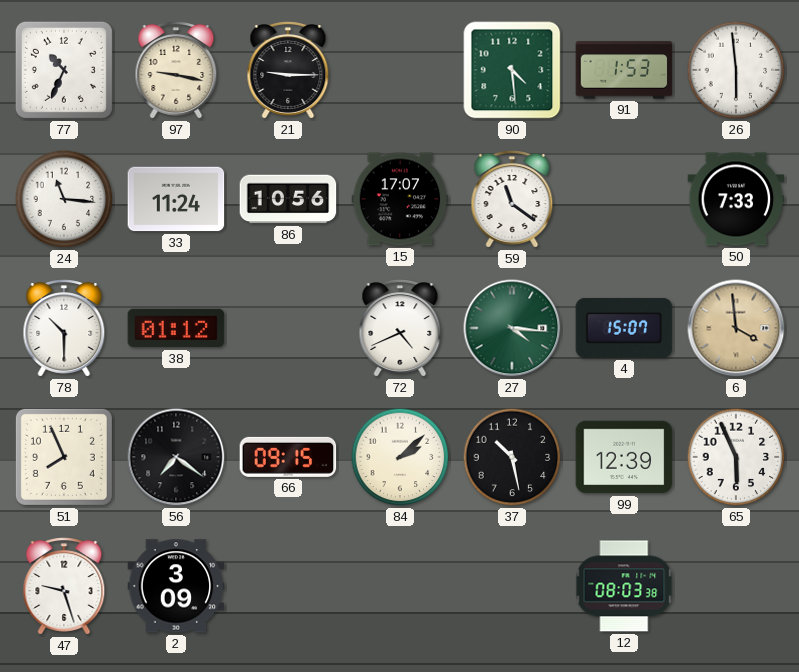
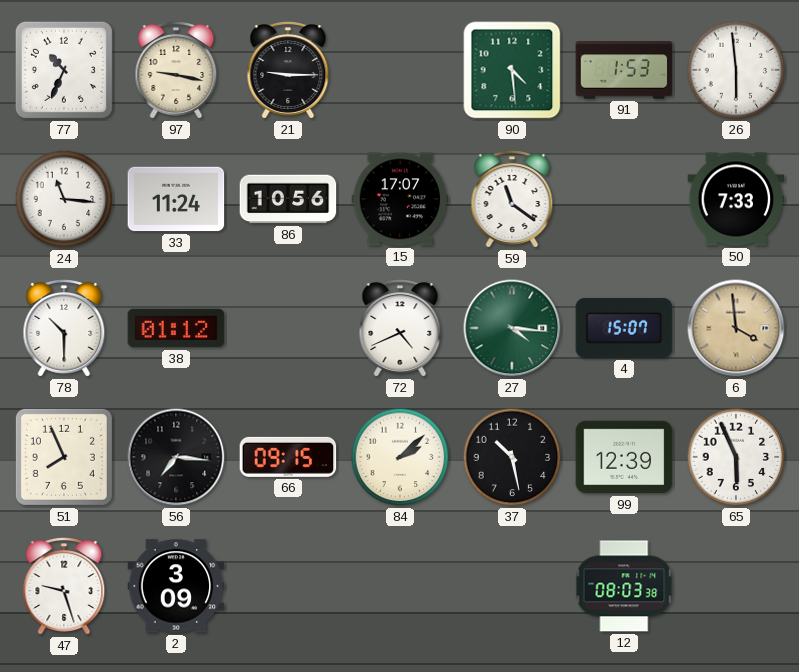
56: 7:21 -> 7:16
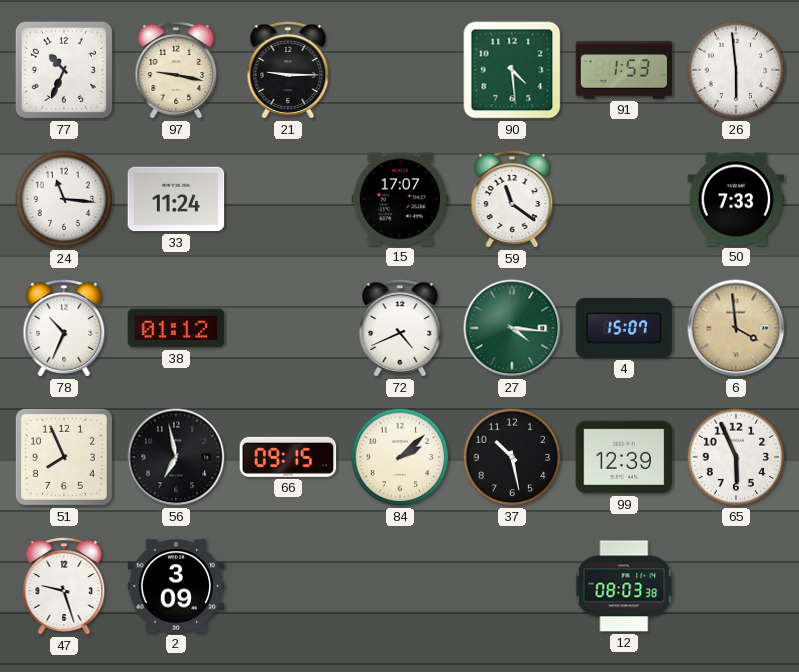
86: 10:56 -> none
78: 10:30 -> 10:34
56: 7:16 -> 6:58
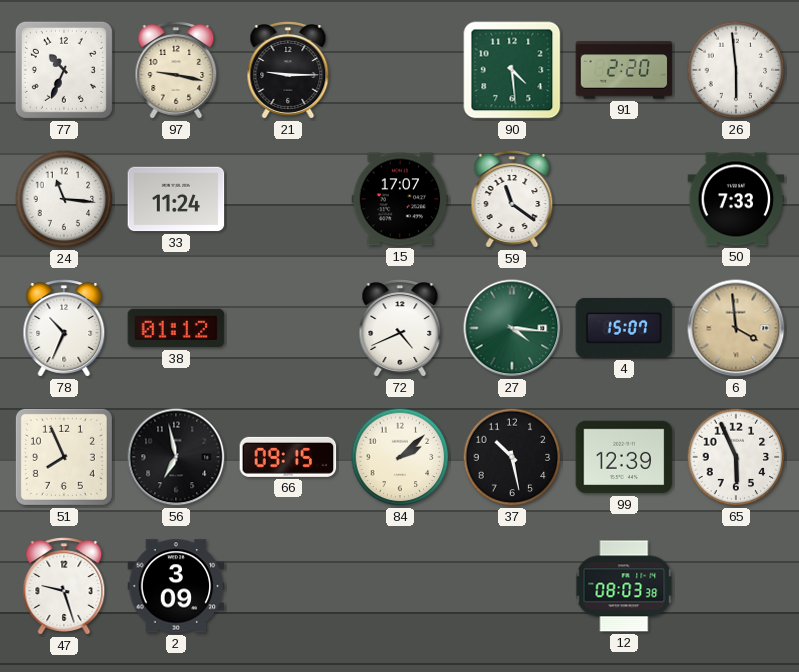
91: 1:53 -> 2:20
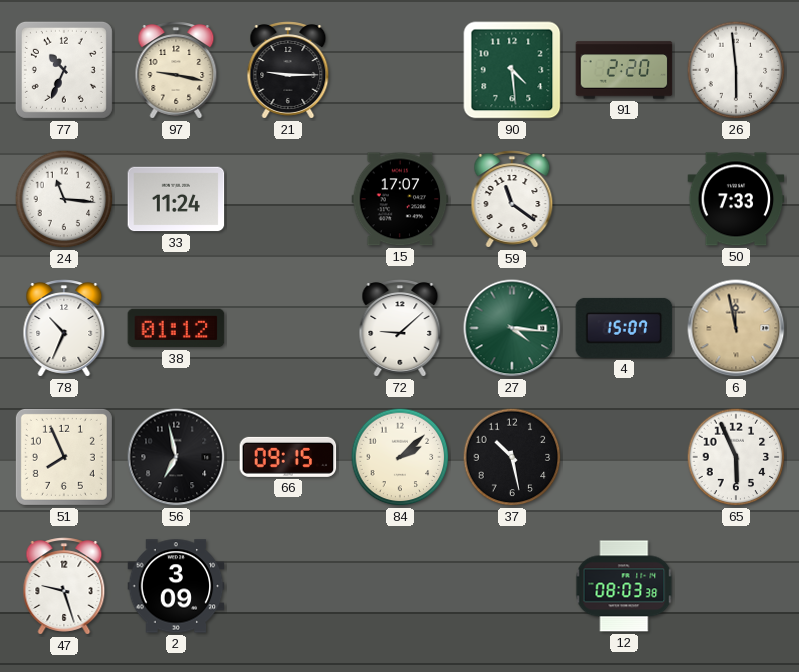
72: 4:41 -> 9:08
6: 3:59 -> 11:58
99: 12:39 -> none
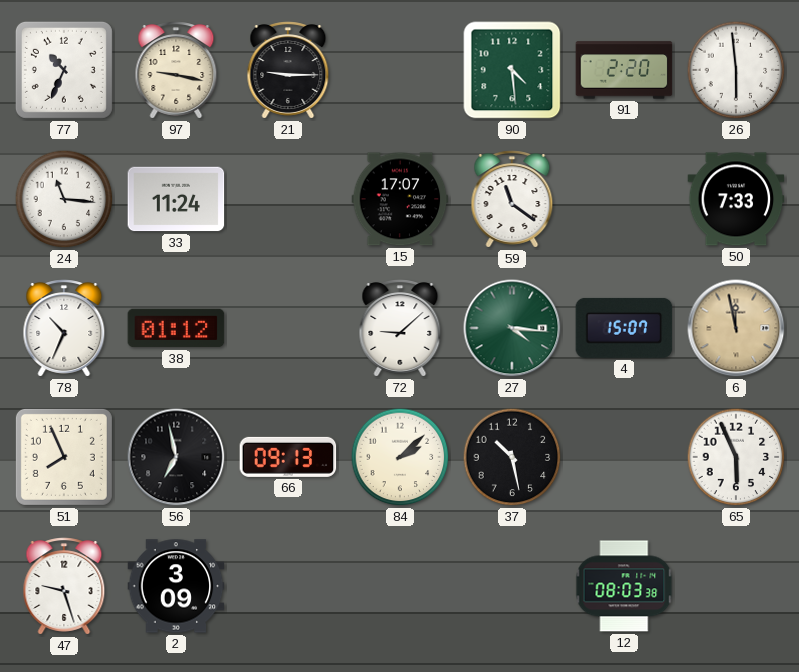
66: 09:15 -> 09:13
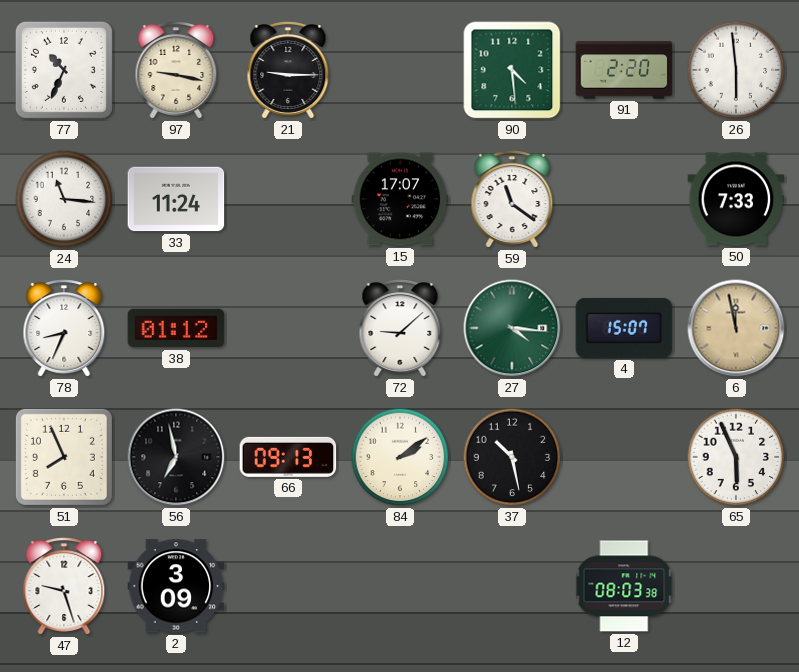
78: 10:34 -> 8:34
84: 2:08 -> 2:09
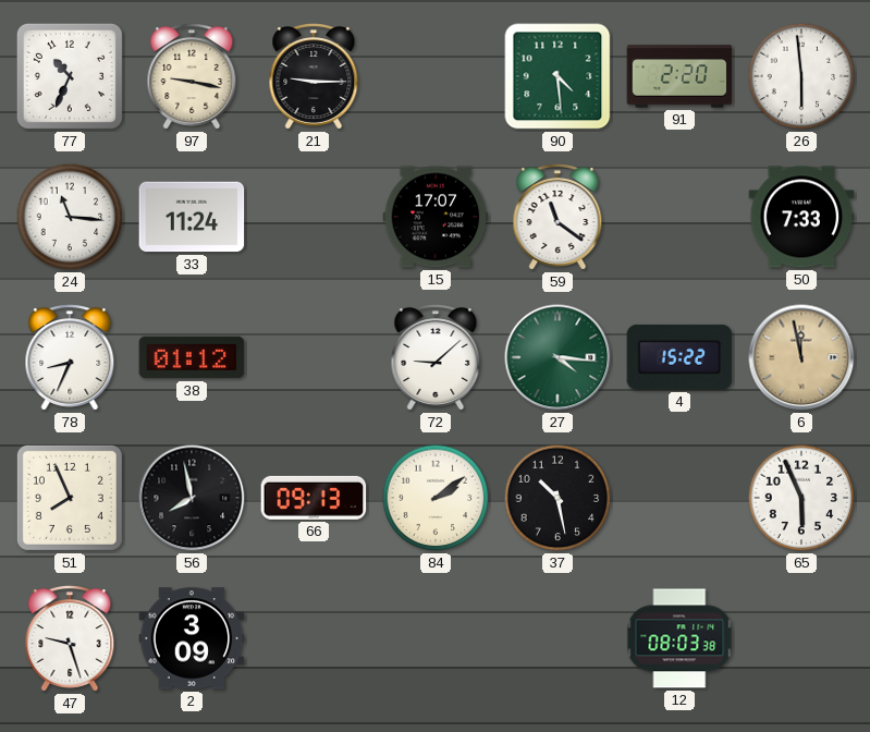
4: 15:07 -> 15:22
56: 6:58 -> 7:58
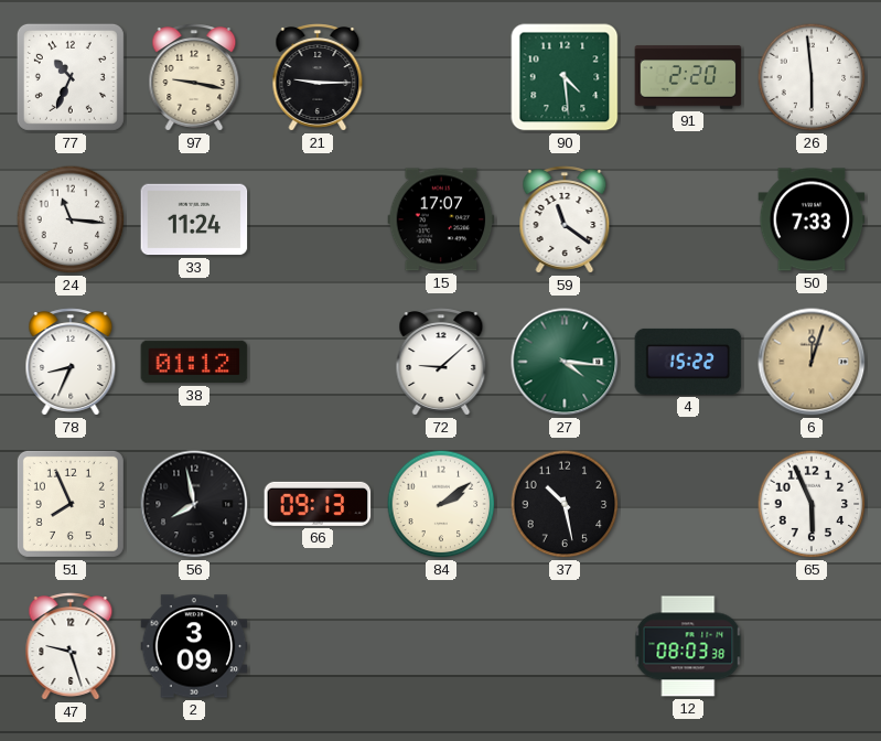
6: 11:58 -> 12:03
